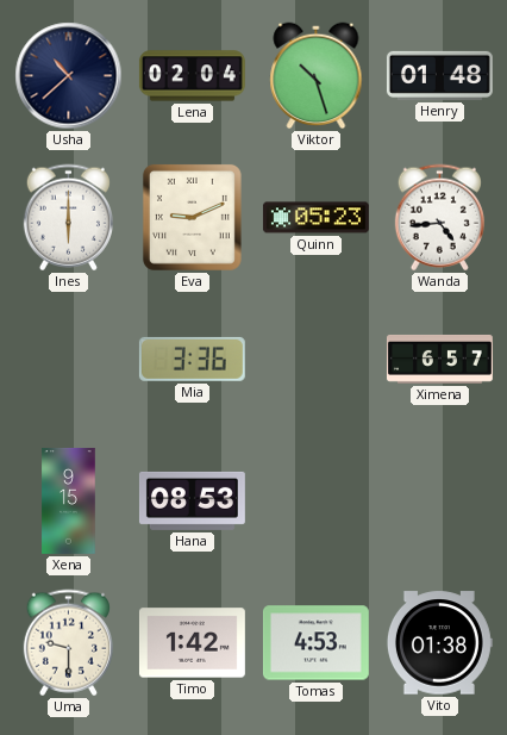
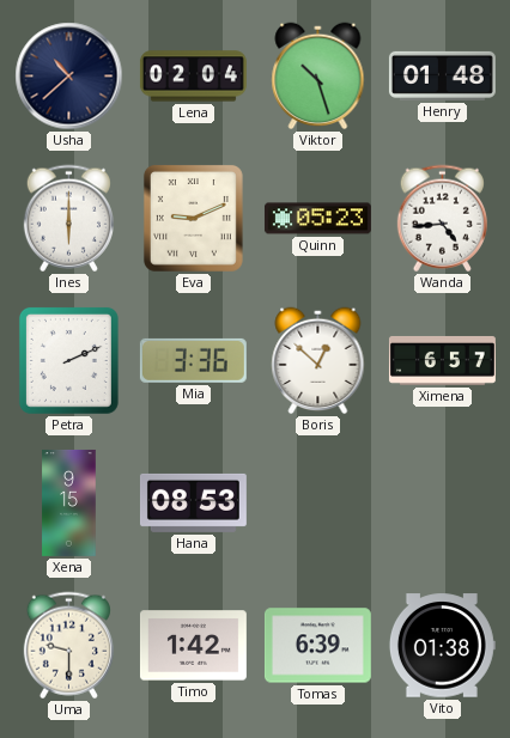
Petra: none -> 2:11
Boris: none -> 12:52
Tomas: 4:53 -> 6:39
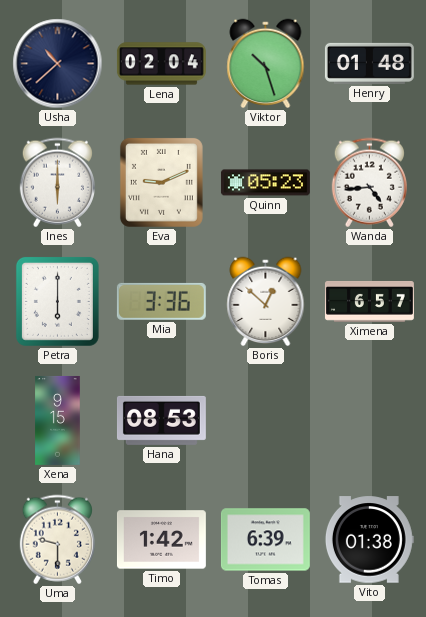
Petra: 2:11 -> 6:00
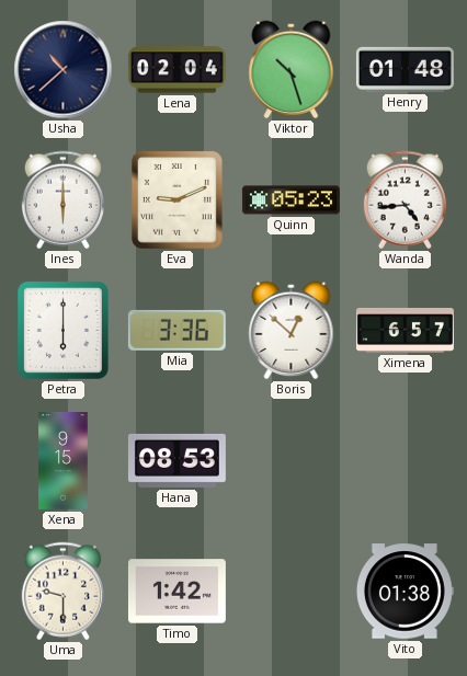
Tomas: 6:39 -> none
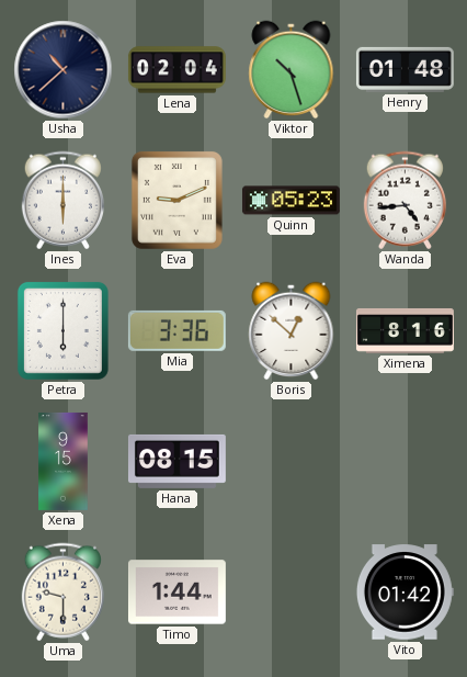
Ximena: 6:57 -> 8:16
Hana: 08:53 -> 08:15
Timo: 1:42 -> 1:44
Vito: 01:38 -> 01:42
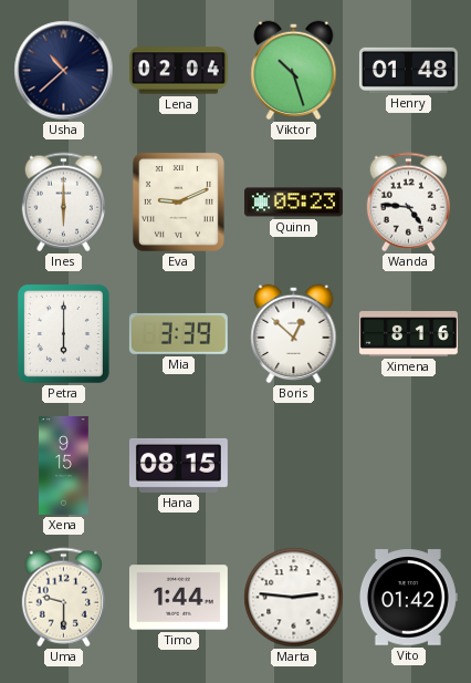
Wanda: 4:44 -> 4:46
Mia: 3:36 -> 3:39
Marta: none -> 2:46
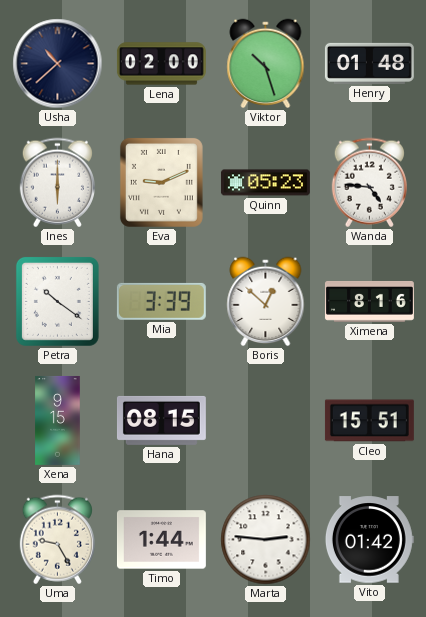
Lena: 02:04 -> 02:00
Petra: 6:00 -> 10:21
Cleo: none -> 15:51
Uma: 9:30 -> 9:25
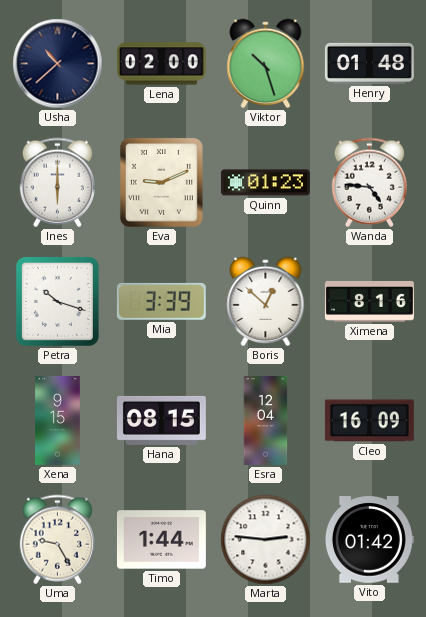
Quinn: 05:23 -> 01:23
Petra: 10:21 -> 10:18
Esra: none -> 12:04
Cleo: 15:51 -> 16:09
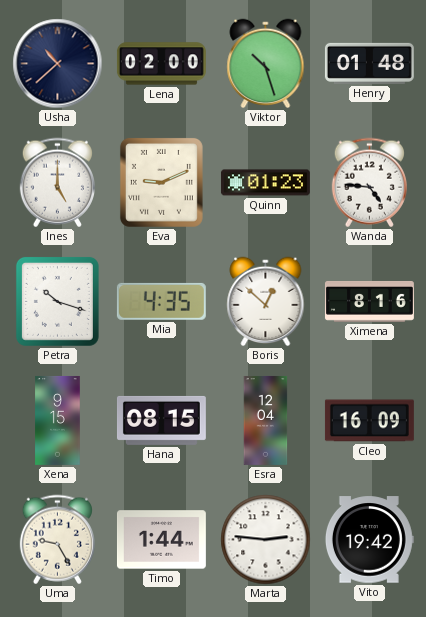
Ines: 6:00 -> 5:00
Mia: 3:39 -> 4:35
Vito: 01:42 -> 19:42
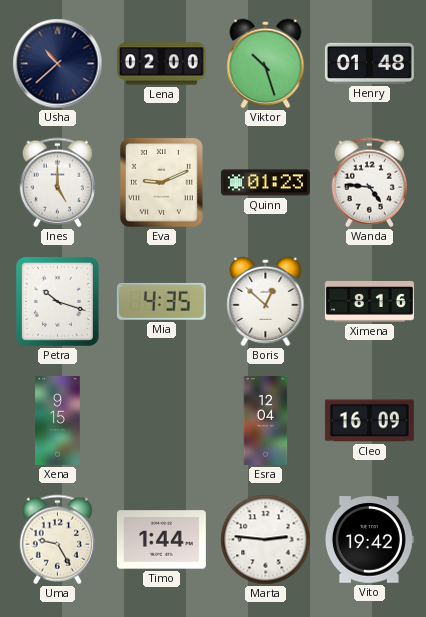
Hana: 08:15 -> none
